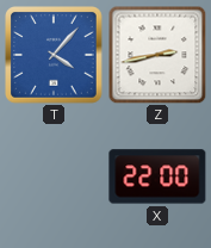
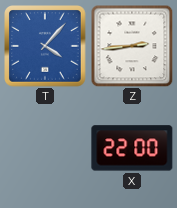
Z: 2:43 -> 2:44
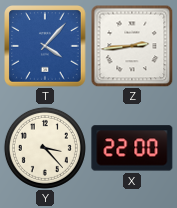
Y: none -> 3:23
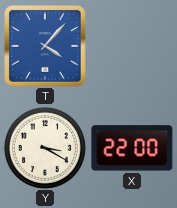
Z: 2:44 -> none
Y: 3:23 -> 3:20
